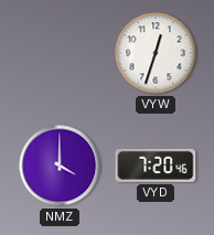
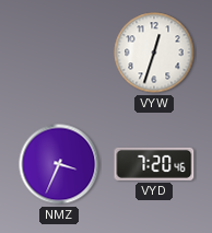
NMZ: 4:00 -> 3:34
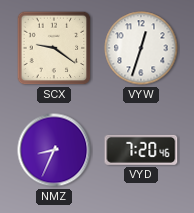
SCX: none -> 9:21
NMZ: 3:34 -> 8:34
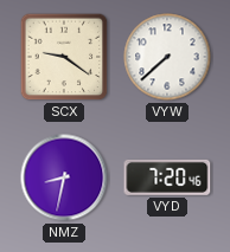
VYW: 12:33 -> 7:38
NMZ: 8:34 -> 8:32
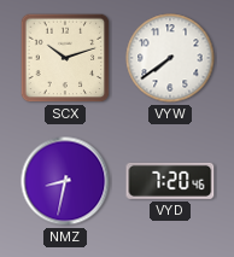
SCX: 9:21 -> 10:12
VYW: 7:38 -> 7:39
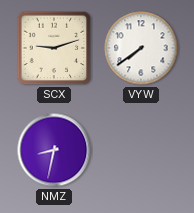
SCX: 10:12 -> 9:12
VYD: 7:20 -> none
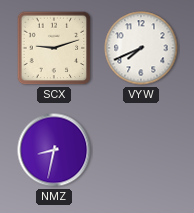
VYW: 7:39 -> 7:41
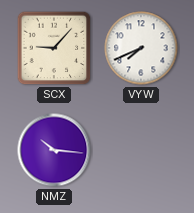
SCX: 9:12 -> 9:07
NMZ: 8:32 -> 10:16
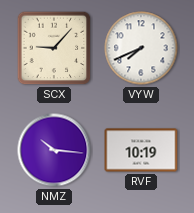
RVF: none -> 10:19
